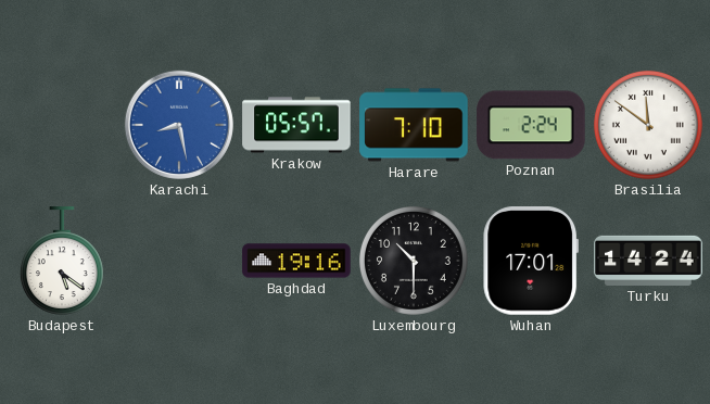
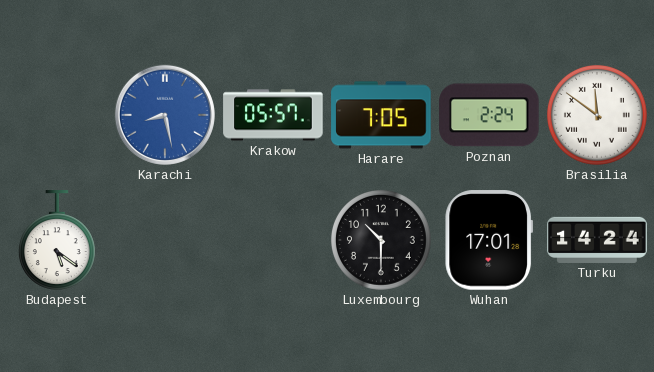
Harare: 7:10 -> 7:05
Baghdad: 19:16 -> none
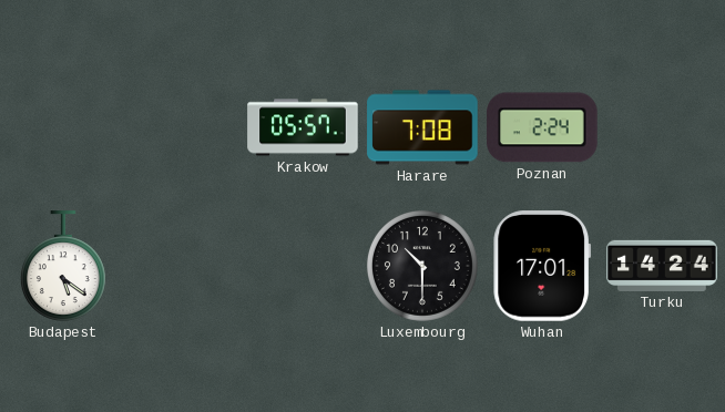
Karachi: 8:28 -> none
Harare: 7:05 -> 7:08
Brasilia: 11:51 -> none
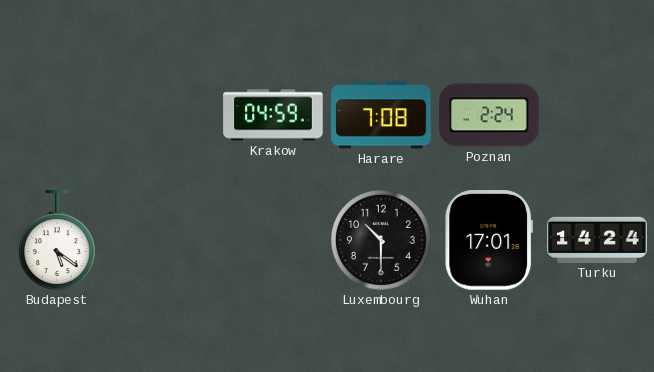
Krakow: 05:57 -> 04:59
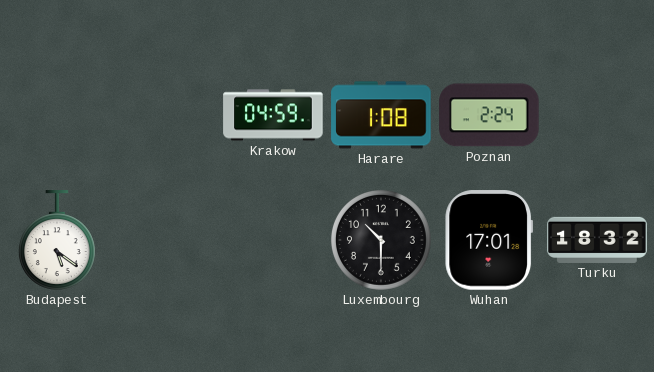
Harare: 7:08 -> 1:08
Turku: 14:24 -> 18:32
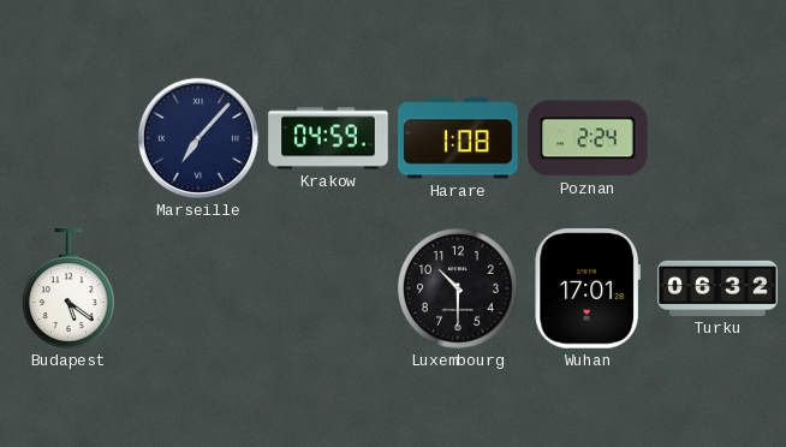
Marseille: none -> 7:07
Turku: 18:32 -> 06:32
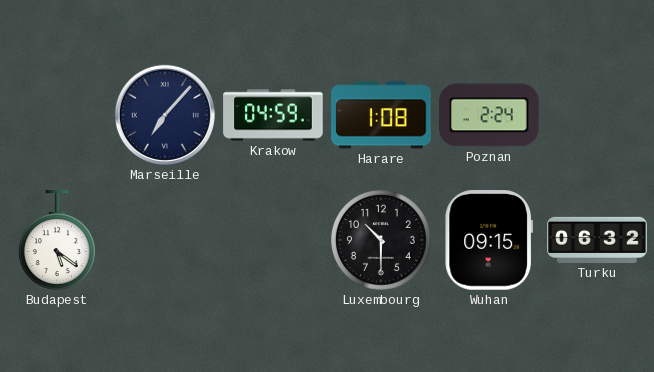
Wuhan: 17:01 -> 09:15
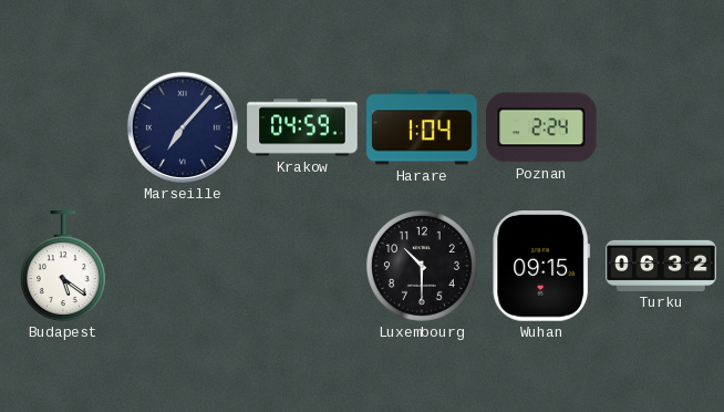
Harare: 1:08 -> 1:04
